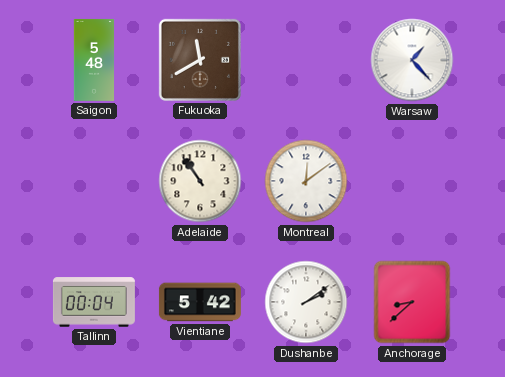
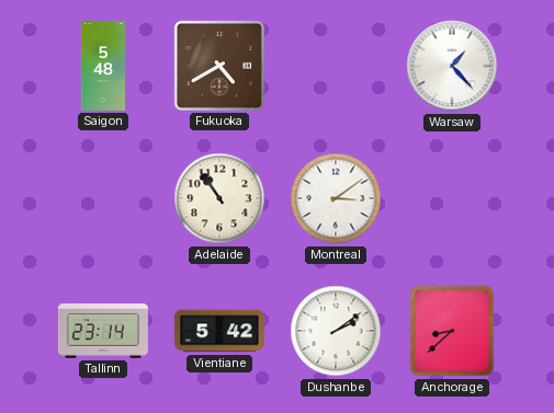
Fukuoka: 11:40 -> 4:40
Montreal: 12:09 -> 3:09
Tallinn: 00:04 -> 23:14
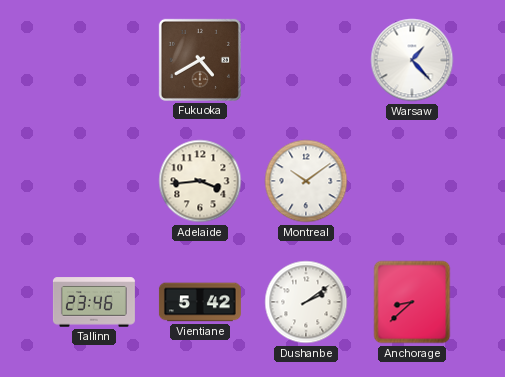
Saigon: 5:48 -> none
Adelaide: 10:54 -> 3:44
Montreal: 3:09 -> 10:09
Tallinn: 23:14 -> 23:46
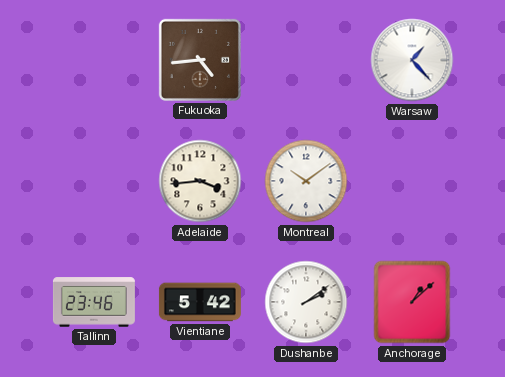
Fukuoka: 4:40 -> 4:44
Anchorage: 8:38 -> 1:08
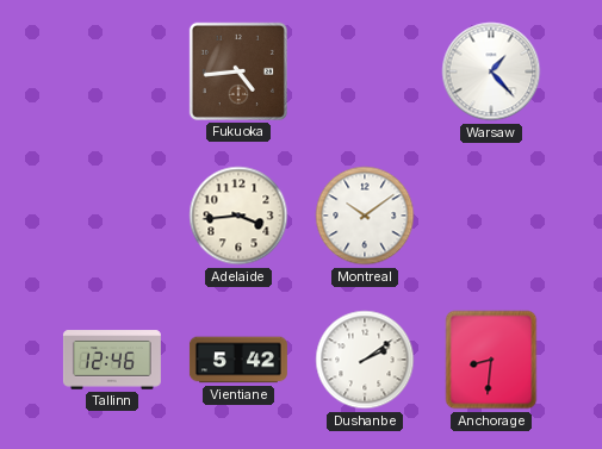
Tallinn: 23:46 -> 12:46
Anchorage: 1:08 -> 8:31
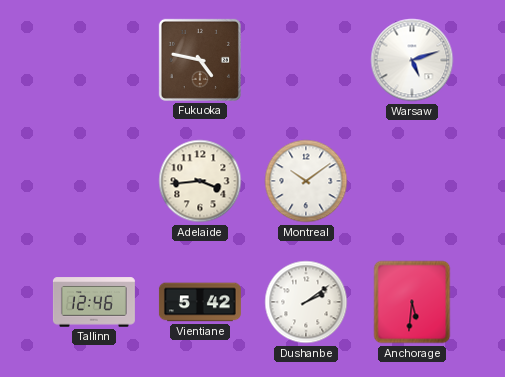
Fukuoka: 4:44 -> 4:47
Warsaw: 1:23 -> 5:12
Anchorage: 8:31 -> 5:31
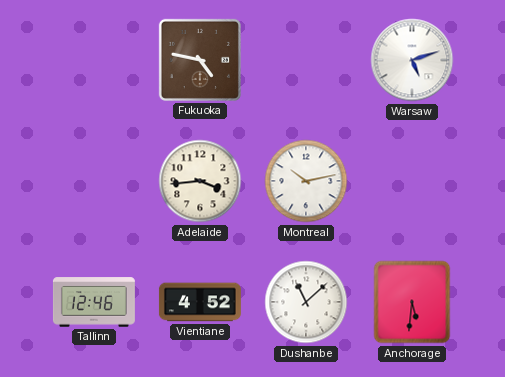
Montreal: 10:09 -> 10:13
Vientiane: 5:42 -> 4:52
Dushanbe: 2:09 -> 11:08
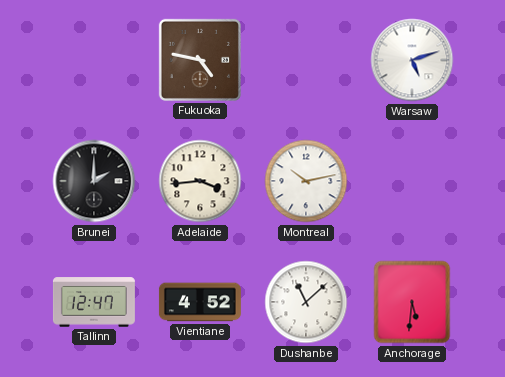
Brunei: none -> 2:00
Tallinn: 12:46 -> 12:47
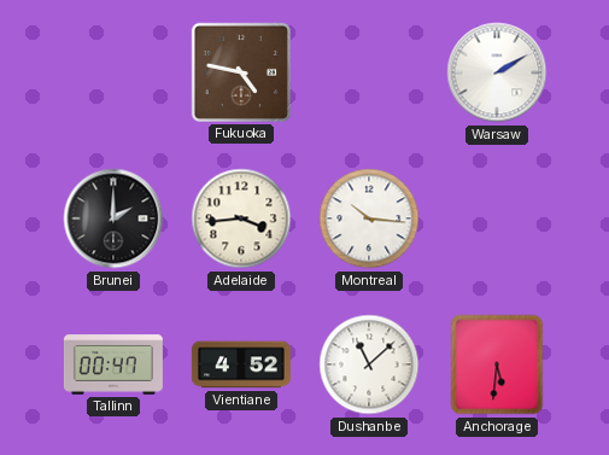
Warsaw: 5:12 -> 2:10
Montreal: 10:13 -> 10:16
Tallinn: 12:47 -> 00:47
